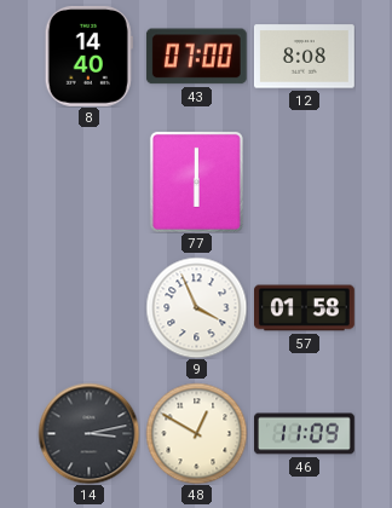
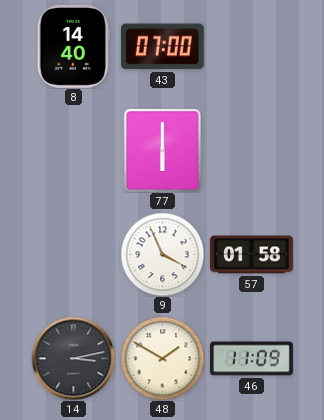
12: 8:08 -> none
48: 12:50 -> 1:50
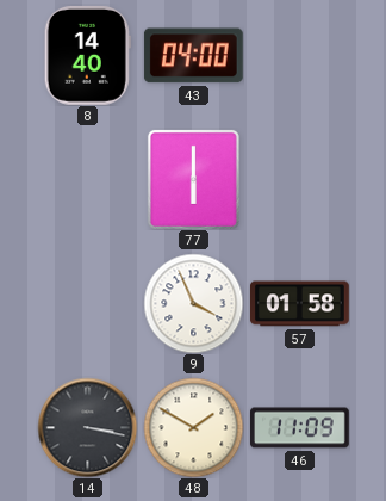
43: 07:00 -> 04:00
14: 3:13 -> 3:17
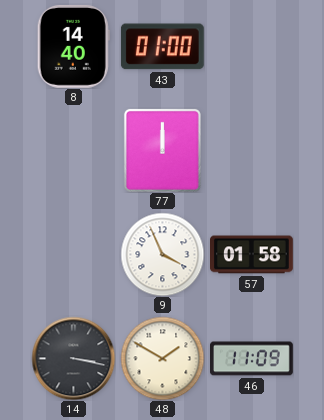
43: 04:00 -> 01:00
77: 6:00 -> 12:00
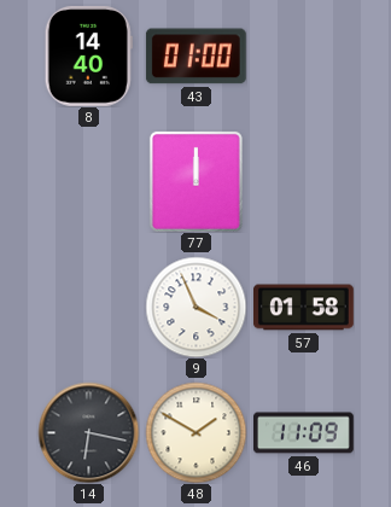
14: 3:17 -> 6:17
